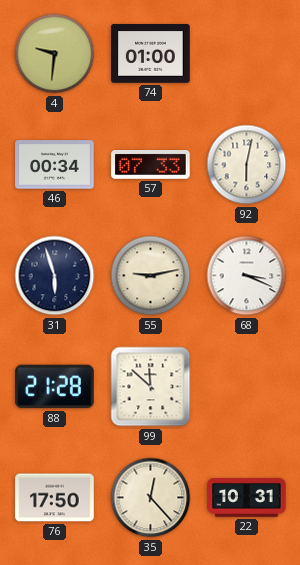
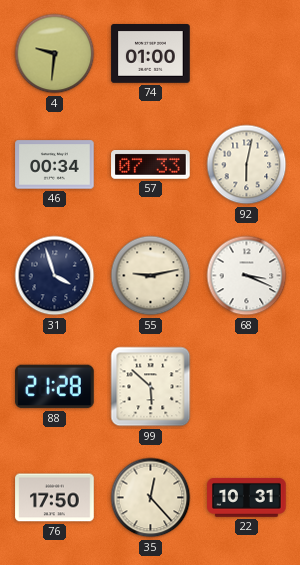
31: 5:57 -> 3:57
99: 11:52 -> 5:52
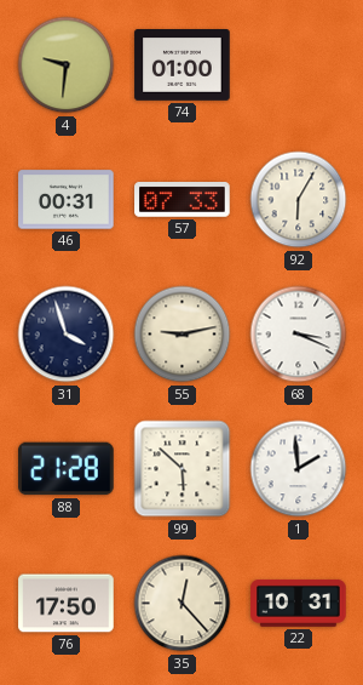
46: 00:34 -> 00:31
92: 6:02 -> 6:05
1: none -> 1:59
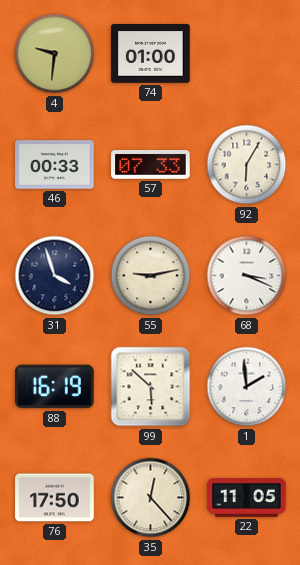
46: 00:31 -> 00:33
88: 21:28 -> 16:19
22: 10:31 -> 11:05
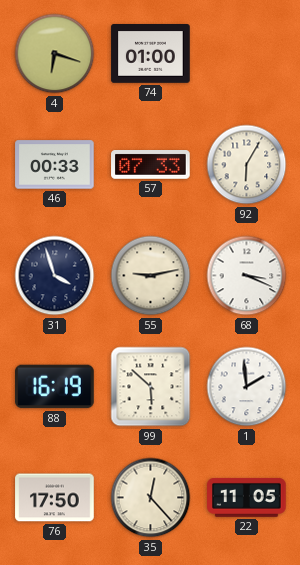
4: 9:31 -> 6:18
